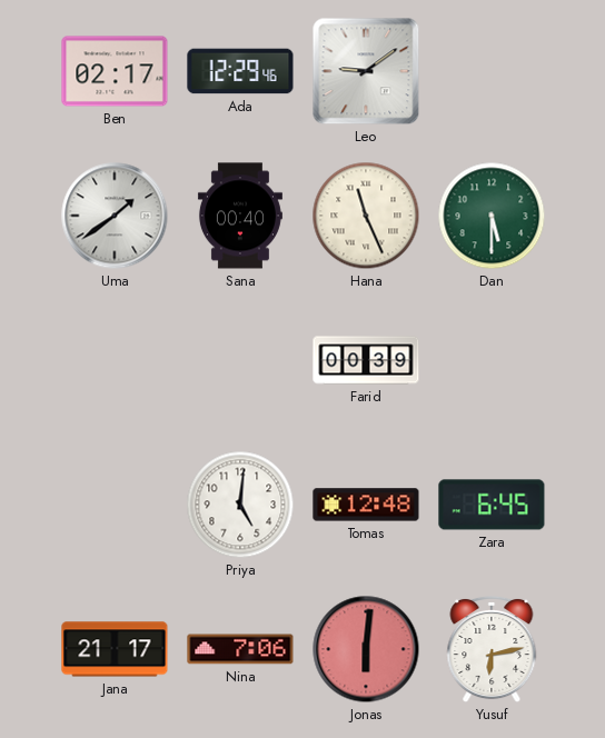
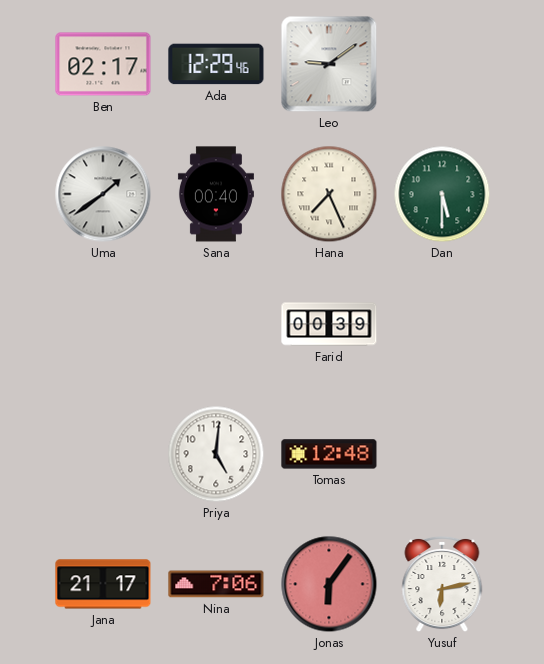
Hana: 11:26 -> 7:26
Zara: 6:45 -> none
Jonas: 6:01 -> 6:06
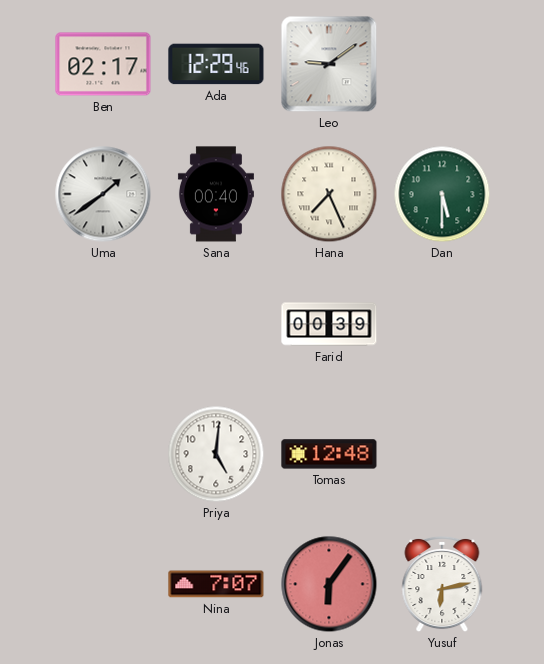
Jana: 21:17 -> none
Nina: 7:06 -> 7:07
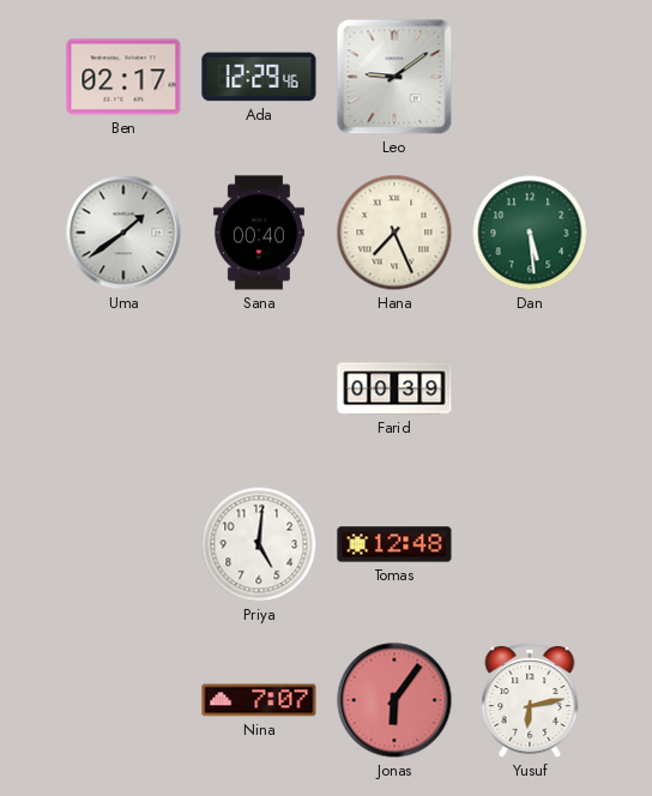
Dan: 5:30 -> 5:29
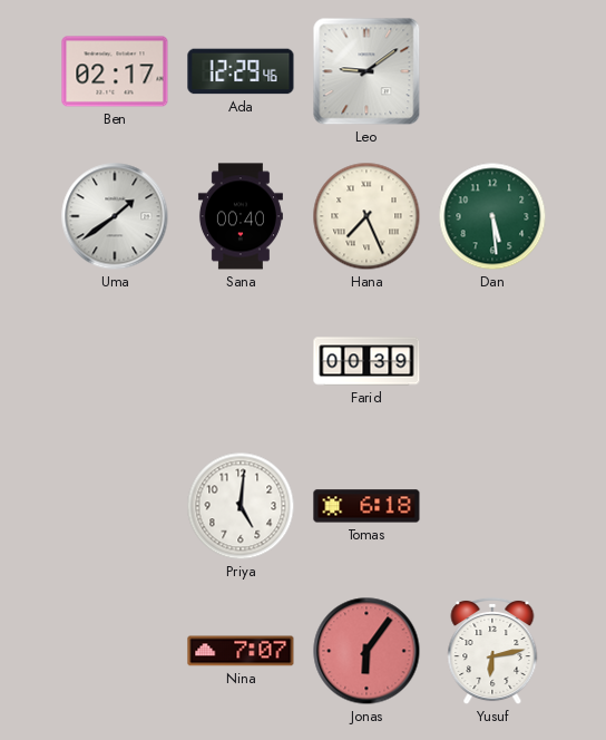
Tomas: 12:48 -> 6:18
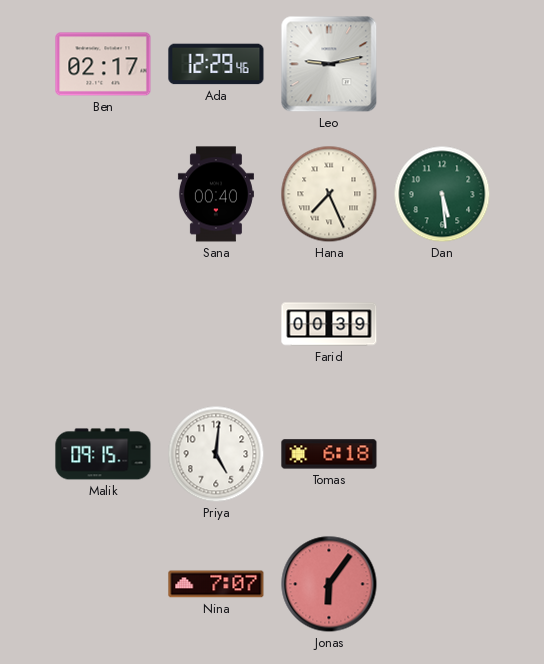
Leo: 9:09 -> 9:13
Uma: 1:39 -> none
Malik: none -> 09:15
Yusuf: 6:13 -> none
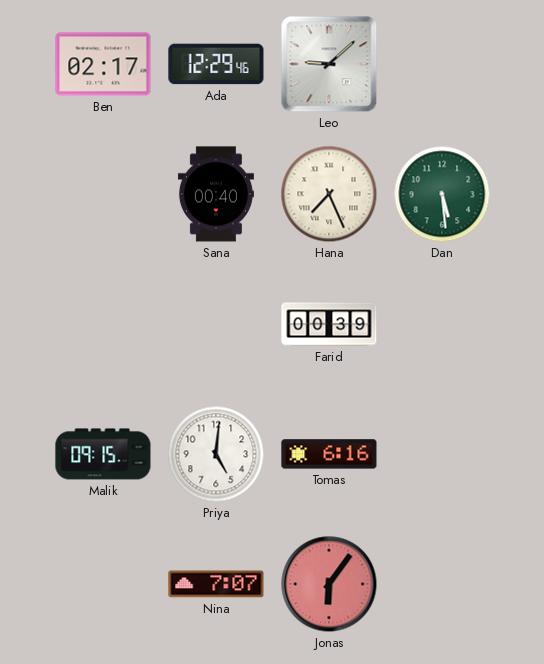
Leo: 9:13 -> 9:08
Tomas: 6:18 -> 6:16
